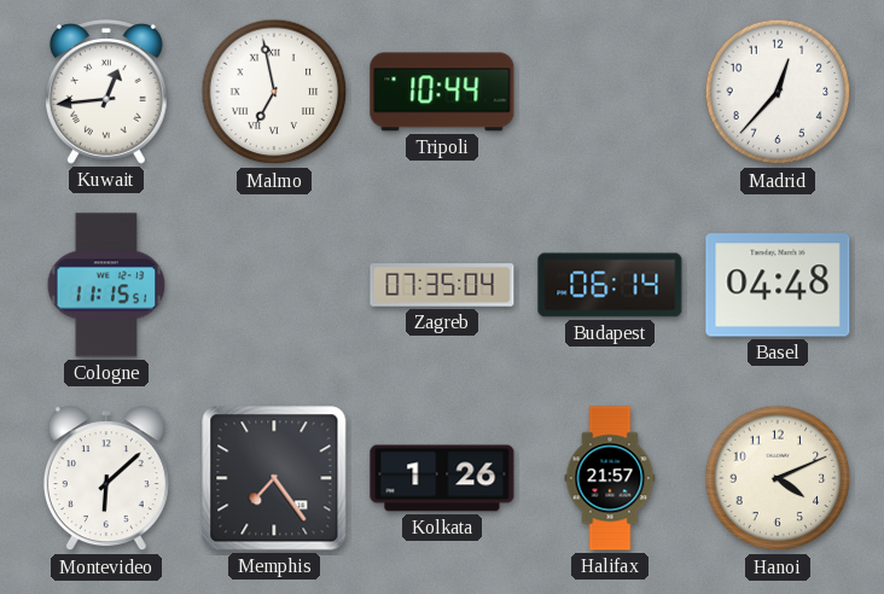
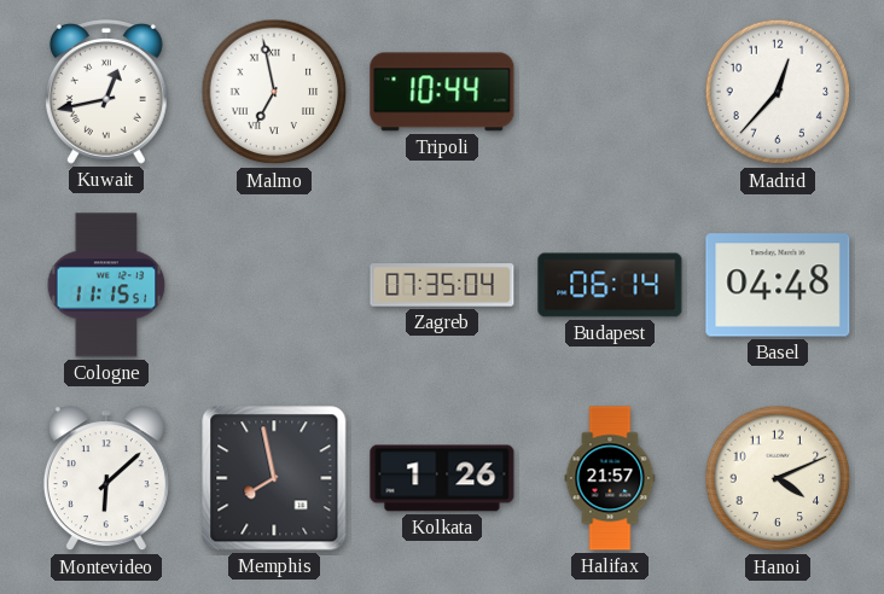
Kuwait: 12:44 -> 12:43
Memphis: 7:24 -> 7:58
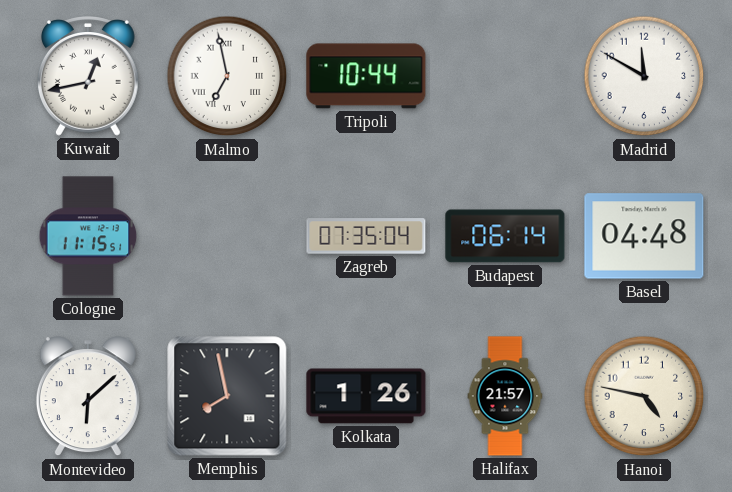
Madrid: 12:37 -> 11:50
Hanoi: 4:11 -> 4:47
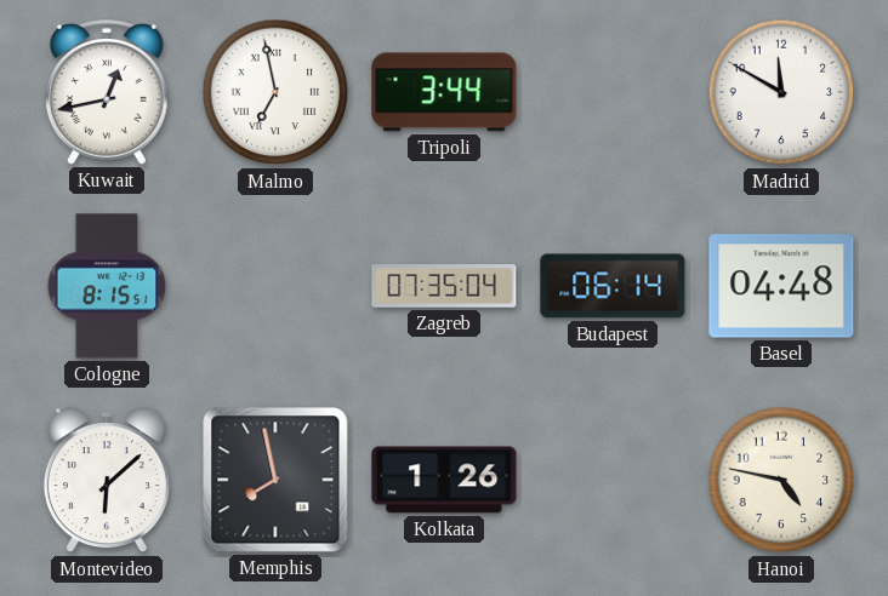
Tripoli: 10:44 -> 3:44
Cologne: 11:15 -> 8:15
Halifax: 21:57 -> none
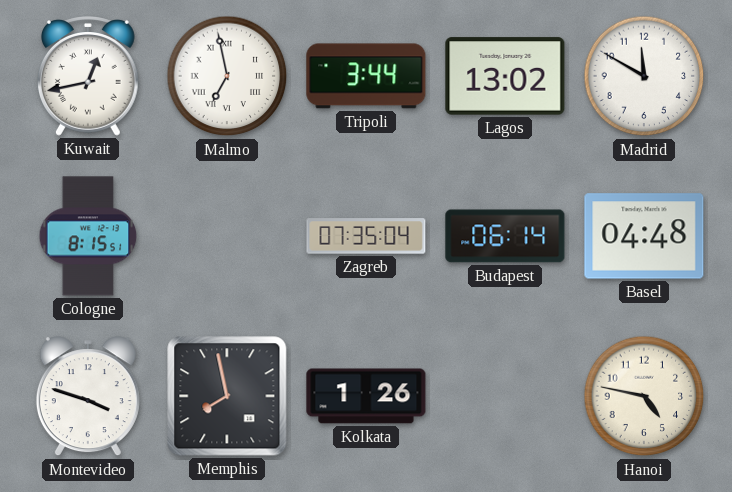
Lagos: none -> 13:02
Montevideo: 6:08 -> 3:48
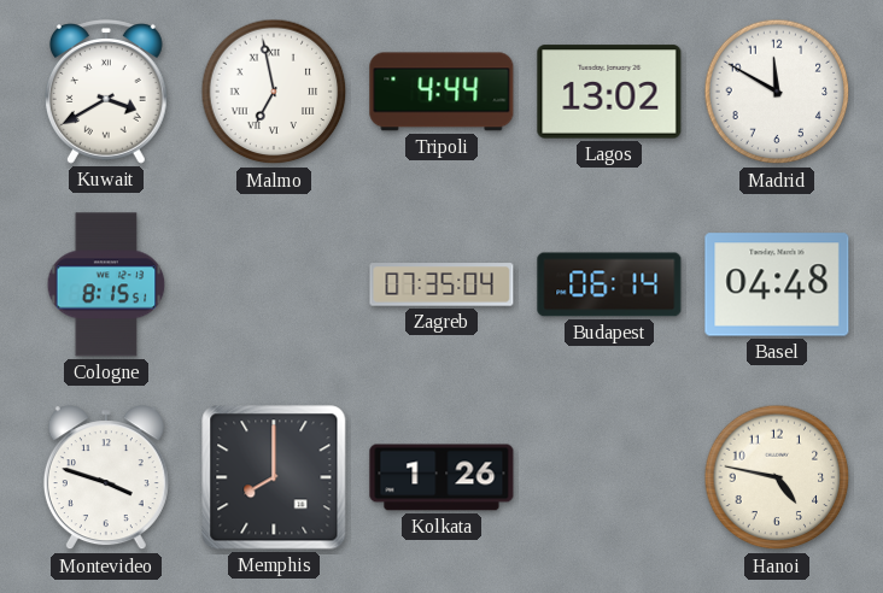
Kuwait: 12:43 -> 3:40
Tripoli: 3:44 -> 4:44
Memphis: 7:58 -> 8:00
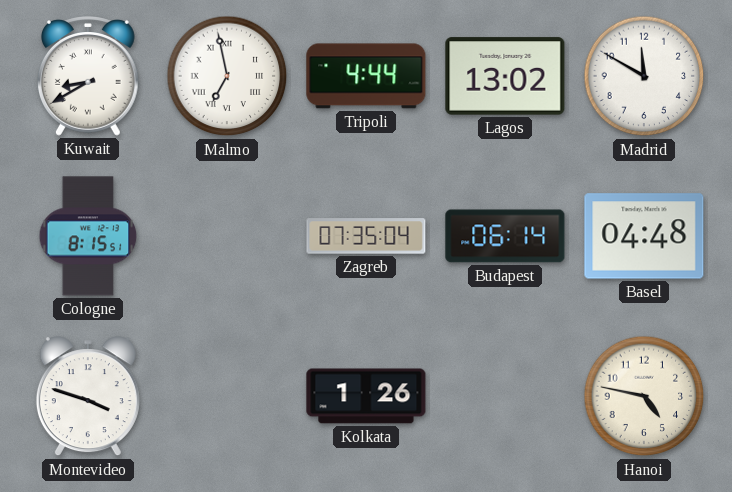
Kuwait: 3:40 -> 8:40
Memphis: 8:00 -> none
